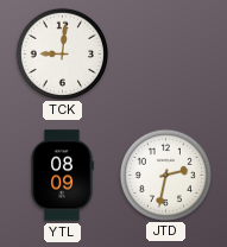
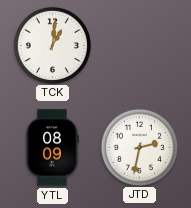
TCK: 9:01 -> 1:01
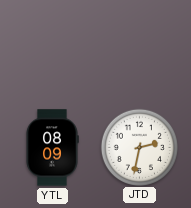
TCK: 1:01 -> none
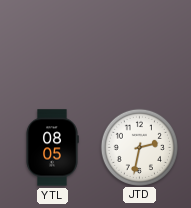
YTL: 08:09 -> 08:05
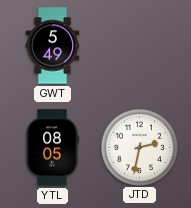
GWT: none -> 5:49
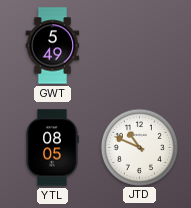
JTD: 2:32 -> 10:49
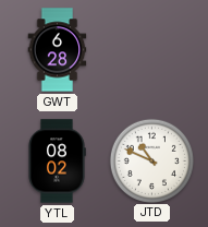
GWT: 5:49 -> 6:28
YTL: 08:05 -> 08:02
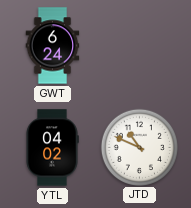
GWT: 6:28 -> 6:24
YTL: 08:02 -> 04:02
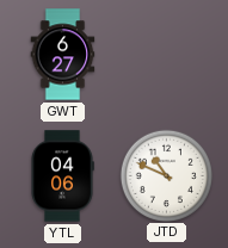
GWT: 6:24 -> 6:27
YTL: 04:02 -> 04:06
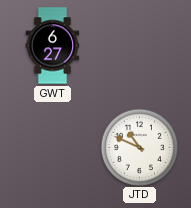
YTL: 04:06 -> none
